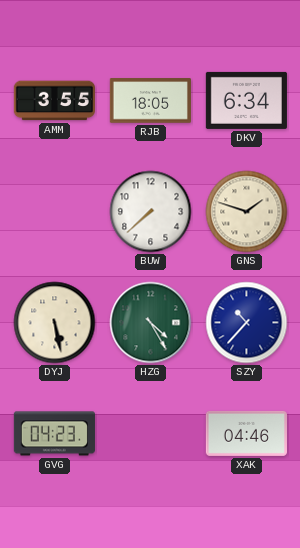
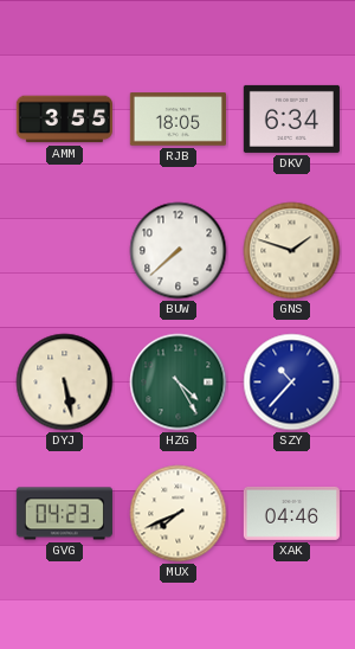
MUX: none -> 7:41
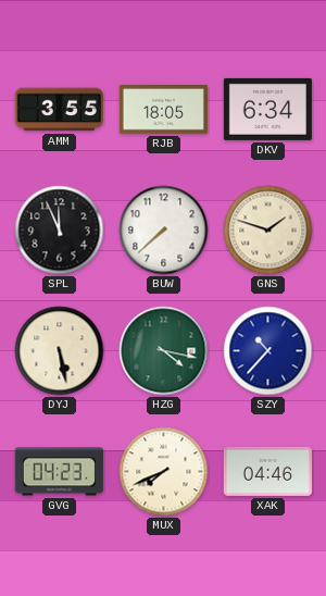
SPL: none -> 11:56
HZG: 4:25 -> 4:17
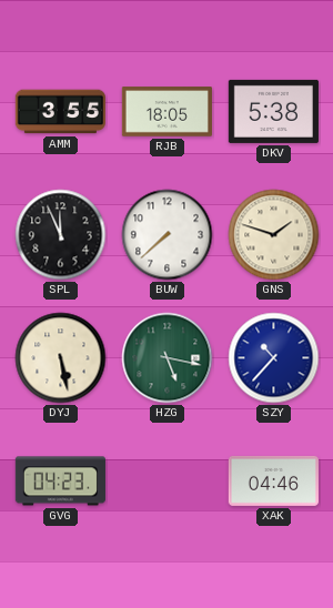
DKV: 6:34 -> 5:38
HZG: 4:17 -> 5:17
MUX: 7:41 -> none
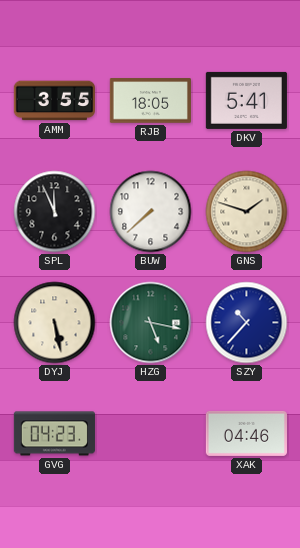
DKV: 5:38 -> 5:41
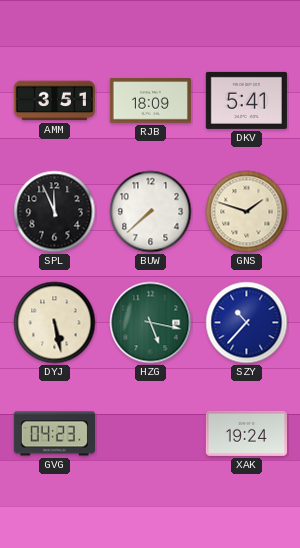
AMM: 3:55 -> 3:51
RJB: 18:05 -> 18:09
XAK: 04:46 -> 19:24
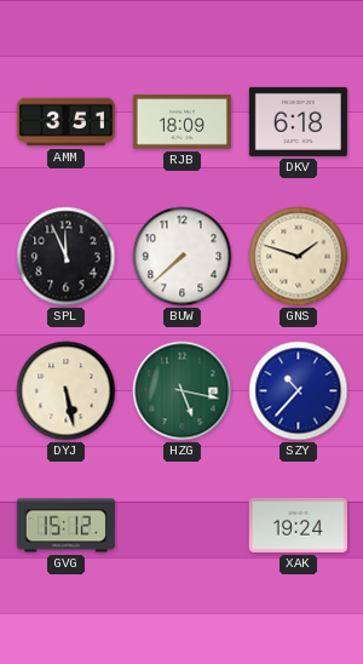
DKV: 5:41 -> 6:18
GVG: 04:23 -> 15:12
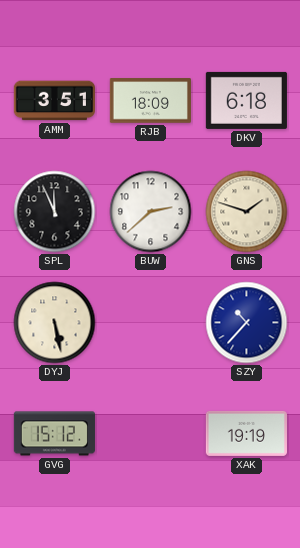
BUW: 7:38 -> 2:38
HZG: 5:17 -> none
XAK: 19:24 -> 19:19
